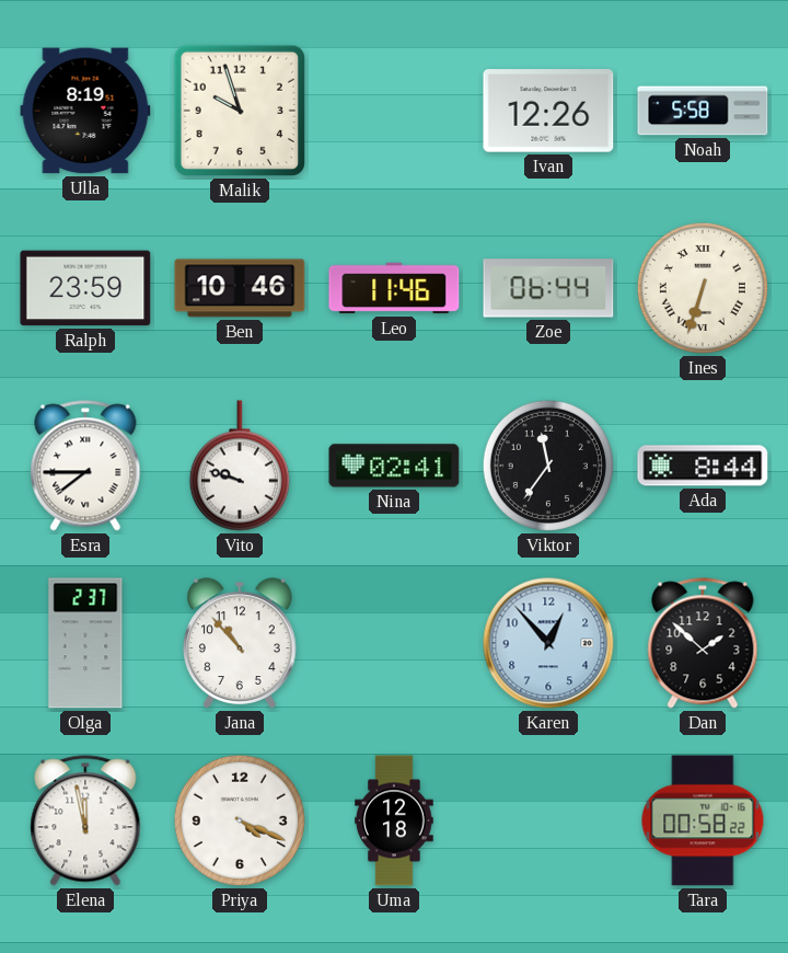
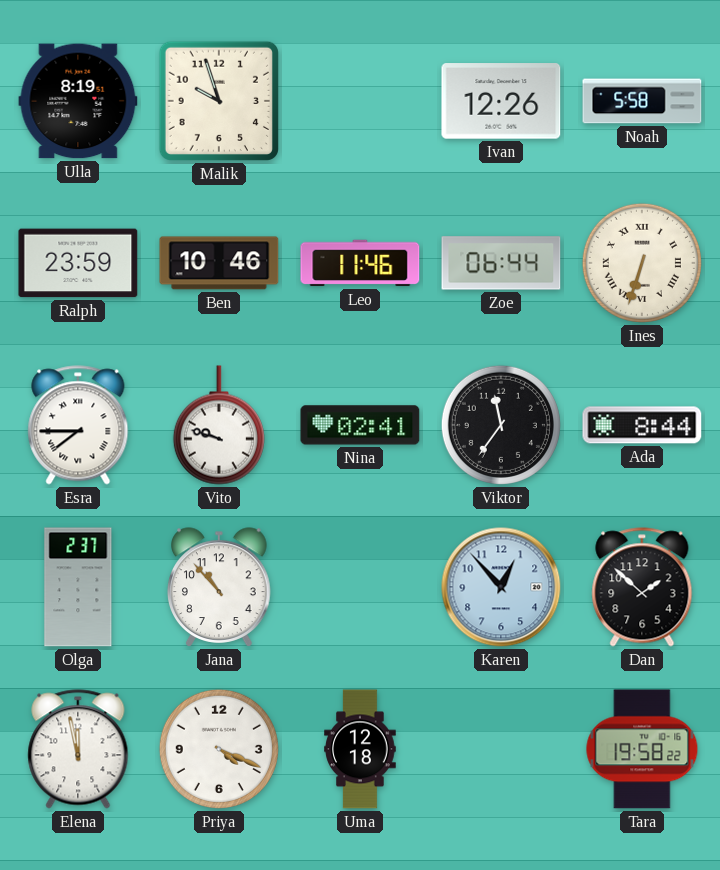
Tara: 00:58 -> 19:58
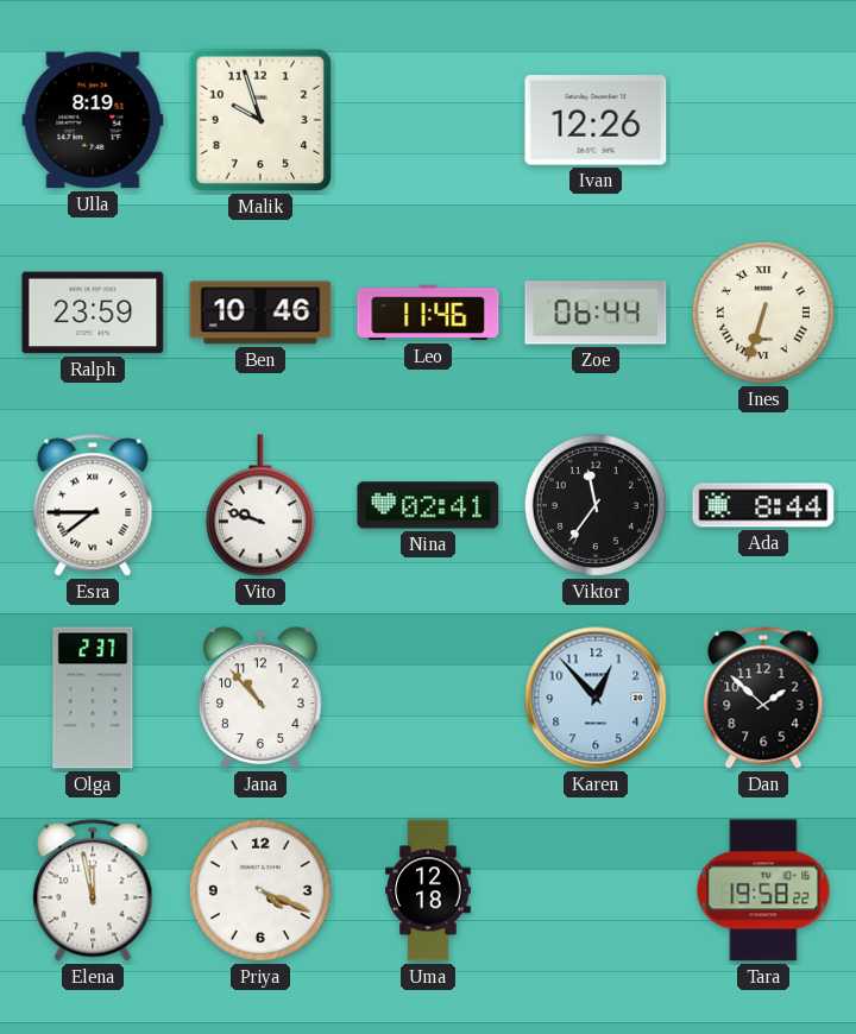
Noah: 5:58 -> none
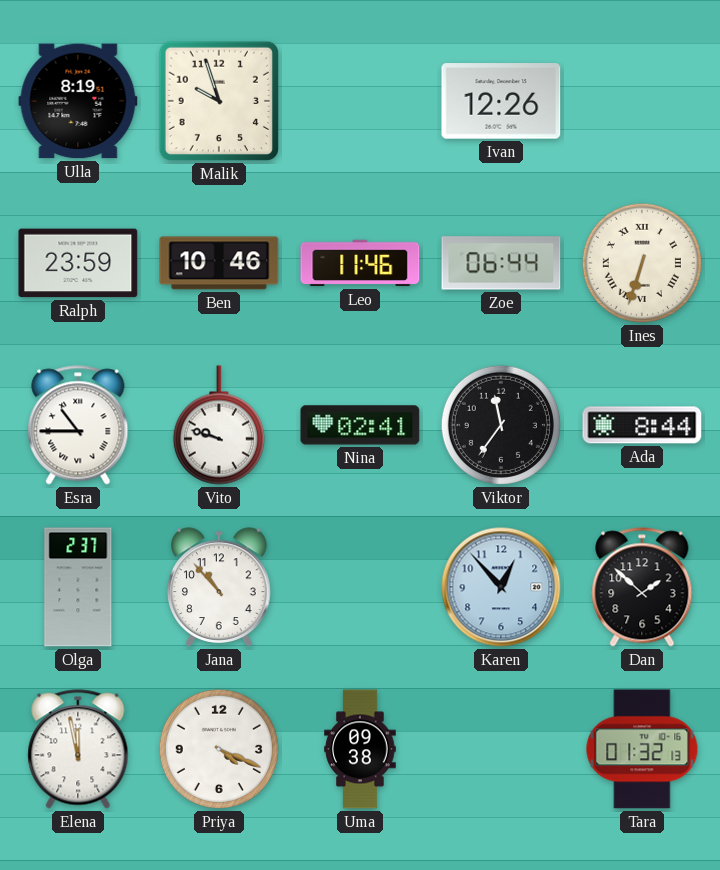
Esra: 7:45 -> 10:45
Uma: 12:18 -> 09:38
Tara: 19:58 -> 01:32
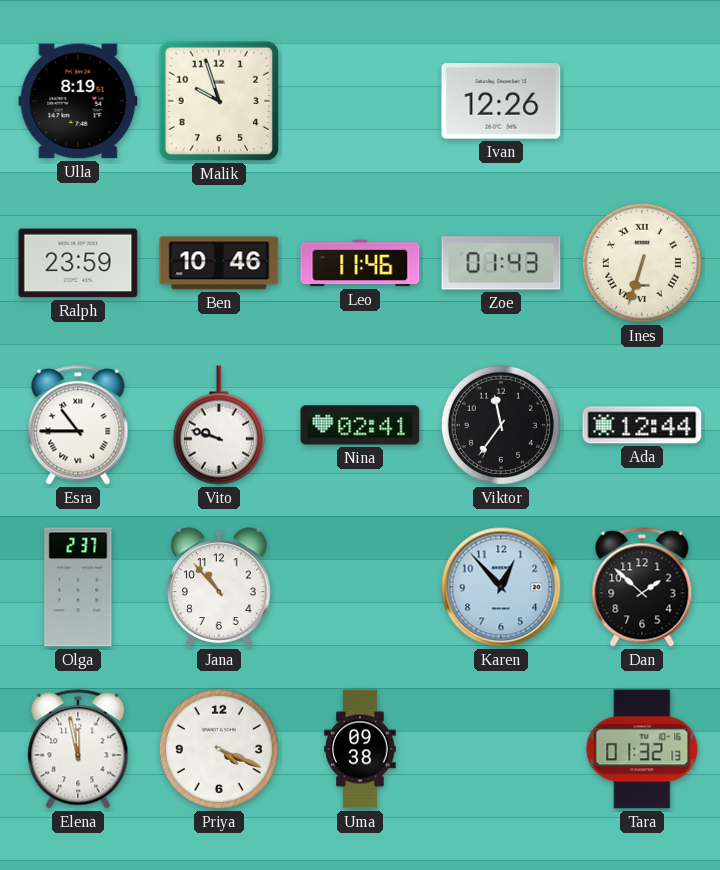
Zoe: 06:44 -> 01:43
Ada: 8:44 -> 12:44
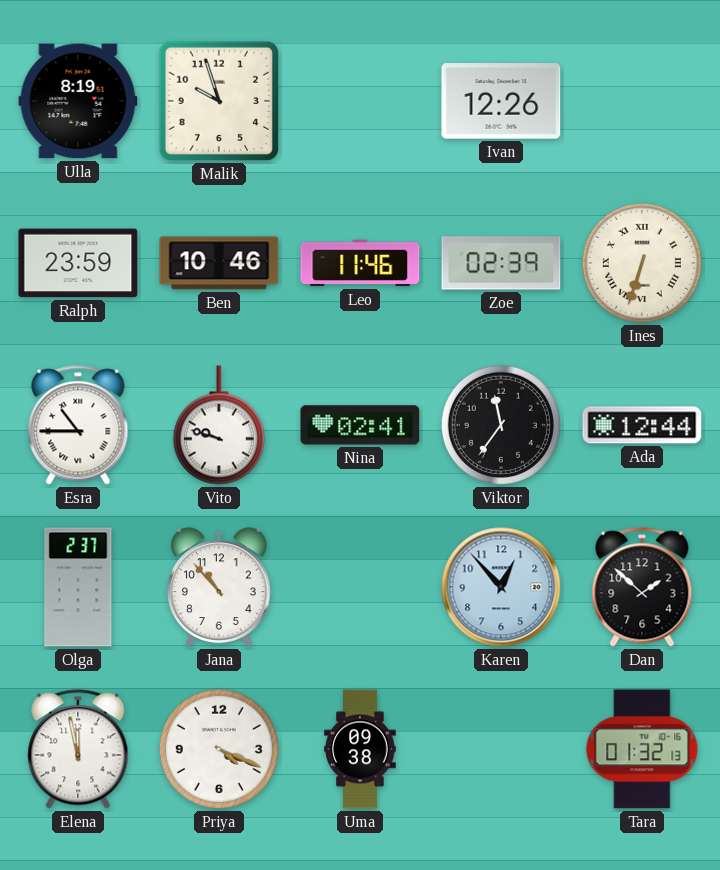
Zoe: 01:43 -> 02:39
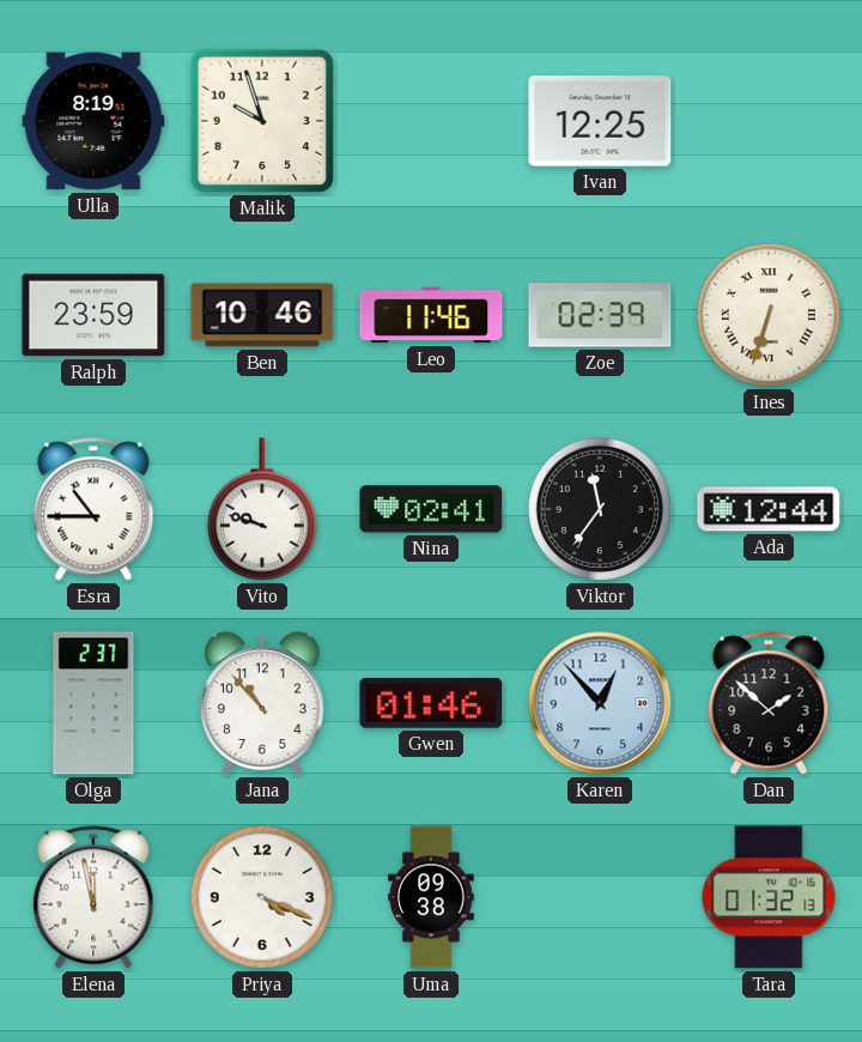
Ivan: 12:26 -> 12:25
Gwen: none -> 01:46
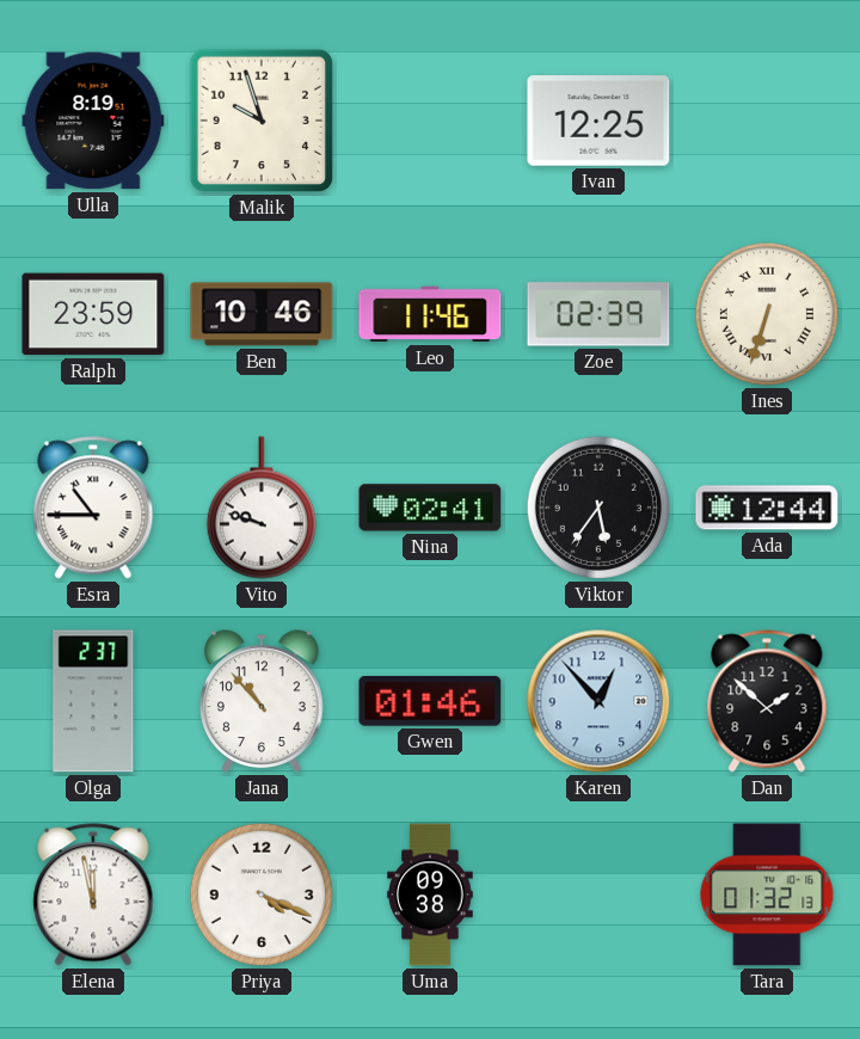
Viktor: 11:36 -> 5:36
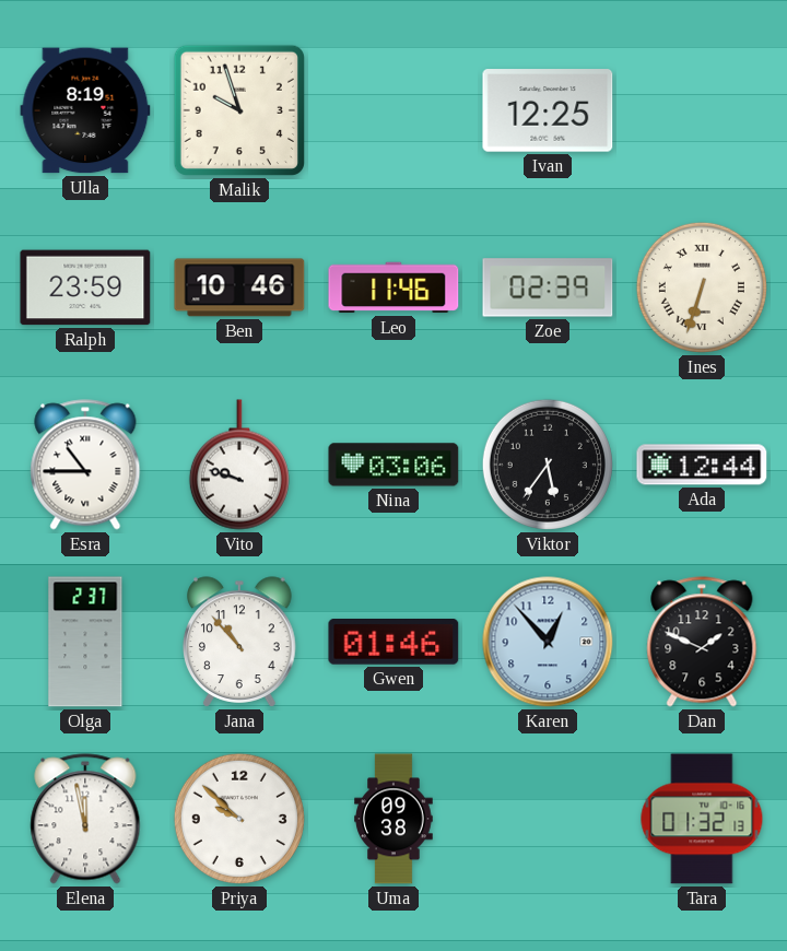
Nina: 02:41 -> 03:06
Dan: 1:52 -> 1:49
Priya: 4:19 -> 9:52
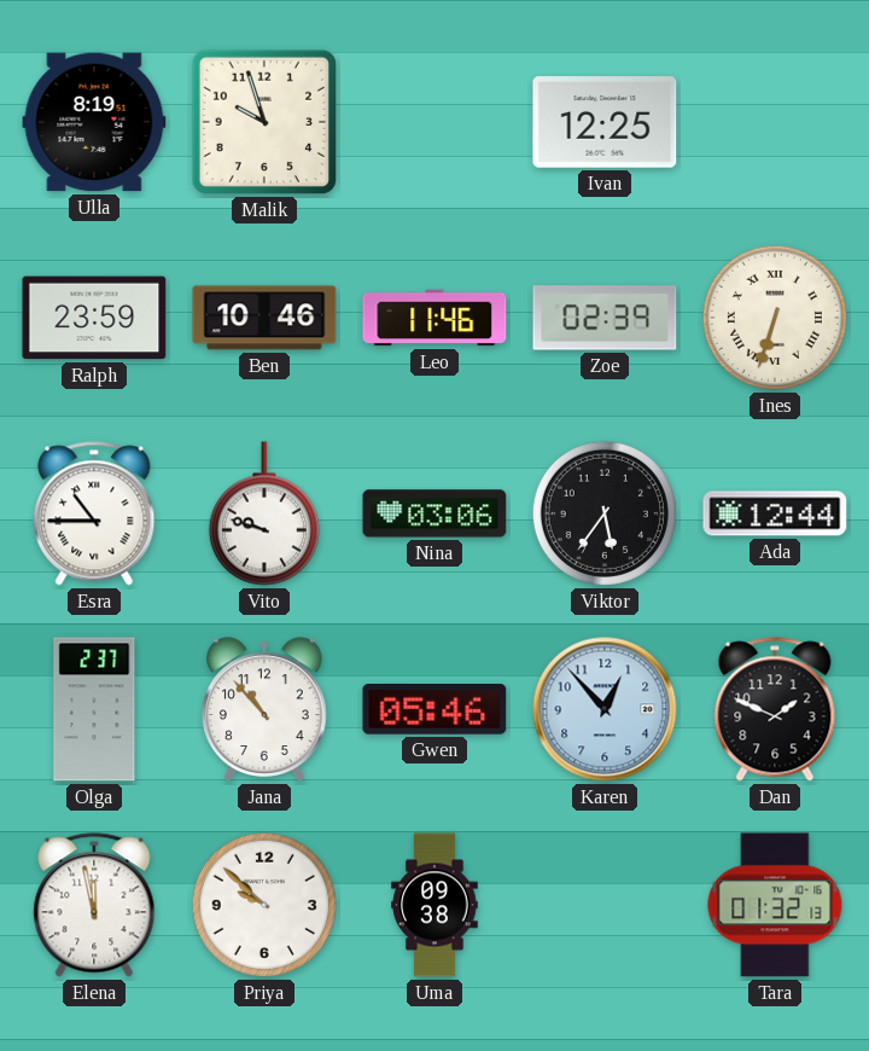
Gwen: 01:46 -> 05:46
